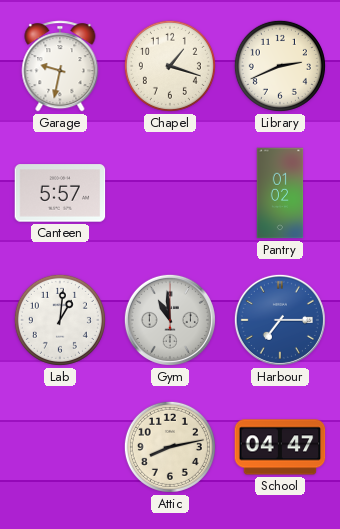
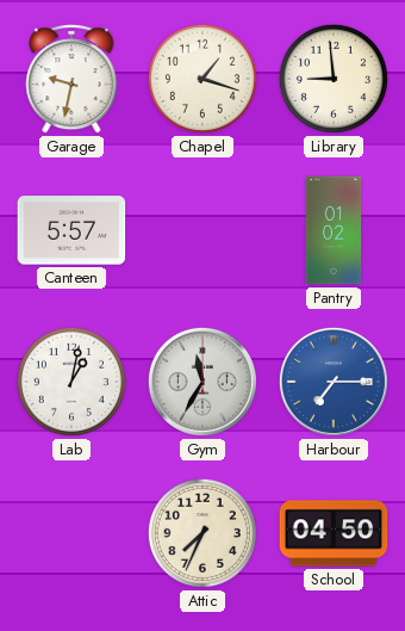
Library: 2:41 -> 8:59
Lab: 1:01 -> 1:02
Gym: 10:59 -> 11:35
Attic: 8:13 -> 7:34
School: 04:47 -> 04:50
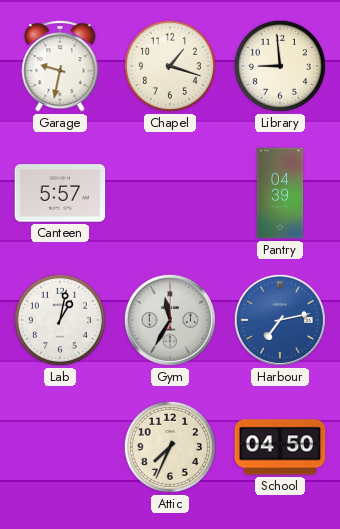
Pantry: 01:02 -> 04:39
Harbour: 7:15 -> 7:13
